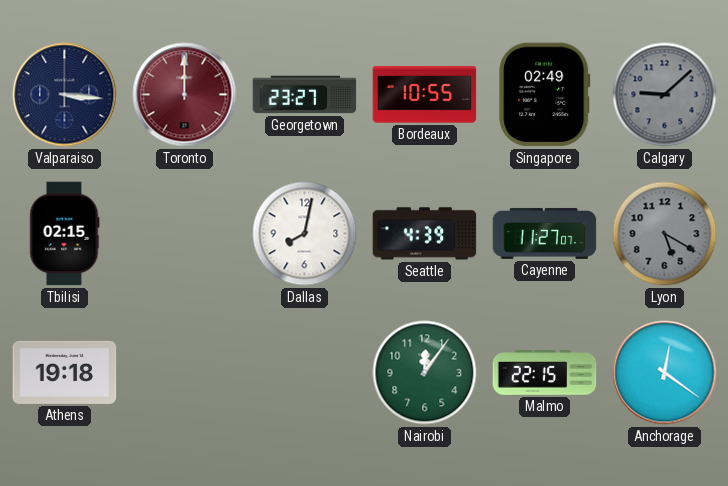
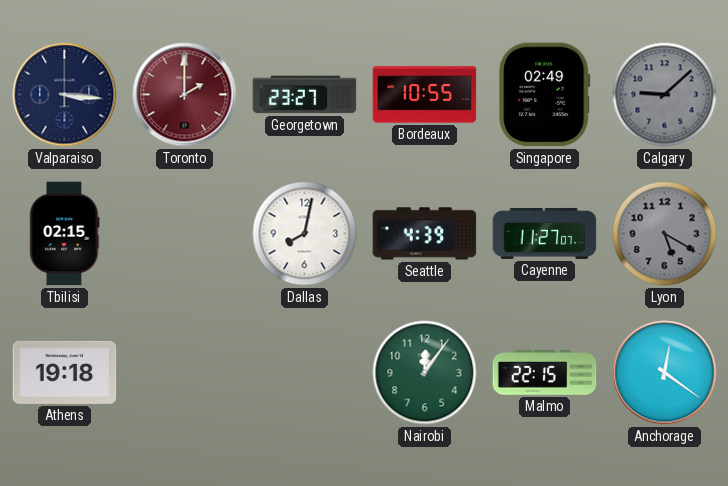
Toronto: 12:00 -> 2:00
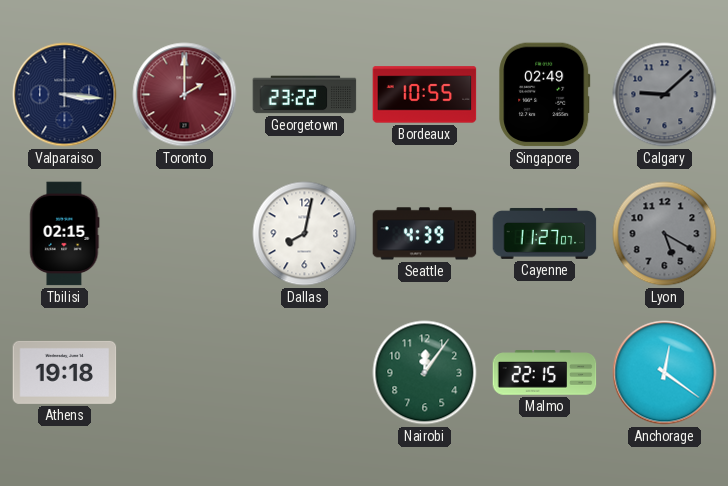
Georgetown: 23:27 -> 23:22
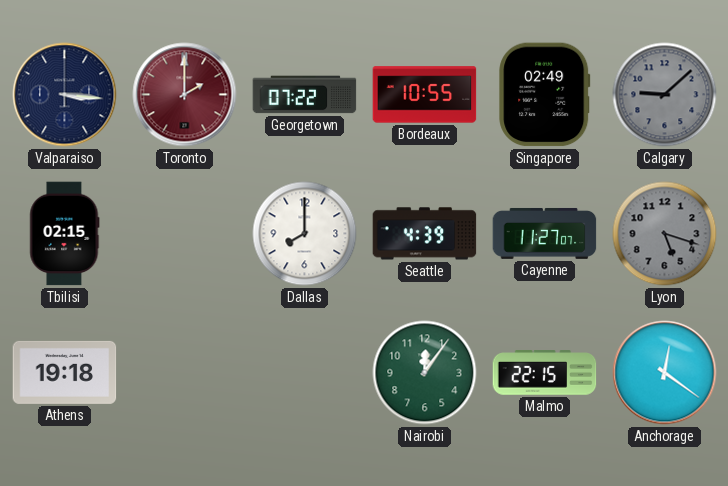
Georgetown: 23:22 -> 07:22
Dallas: 8:02 -> 8:00
Lyon: 5:20 -> 5:18
